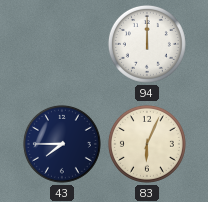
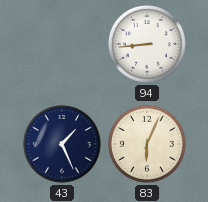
94: 12:00 -> 8:44
43: 7:45 -> 1:26
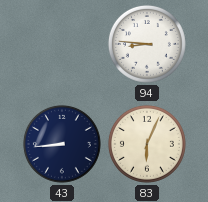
94: 8:44 -> 8:46
43: 1:26 -> 8:44
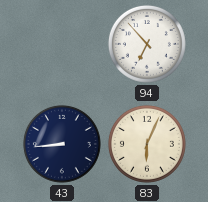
94: 8:46 -> 6:53
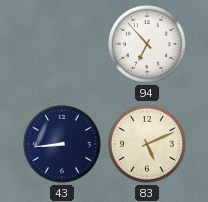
83: 6:04 -> 5:11
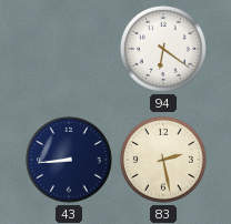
94: 6:53 -> 6:21
83: 5:11 -> 2:28
